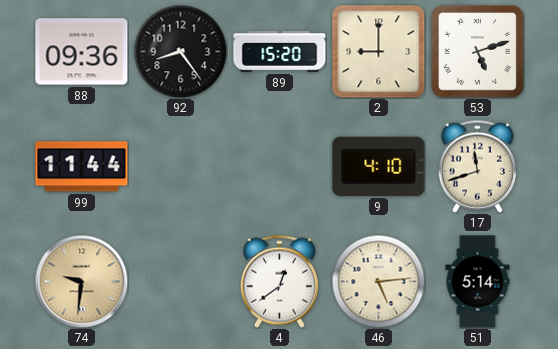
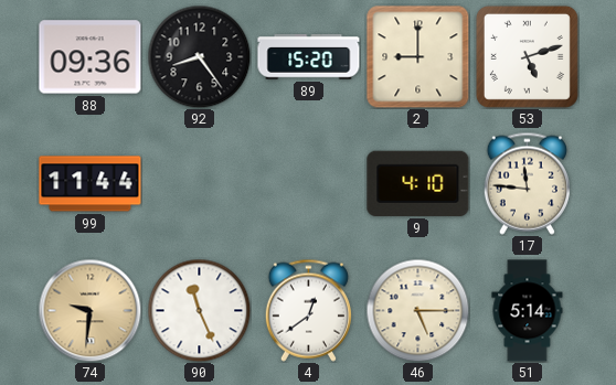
17: 11:42 -> 11:46
90: none -> 11:26
46: 5:14 -> 5:15
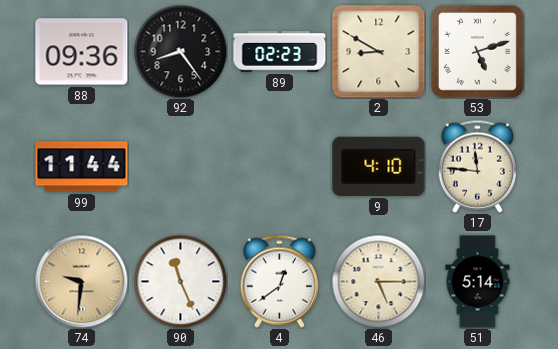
89: 15:20 -> 02:23
2: 9:00 -> 8:50
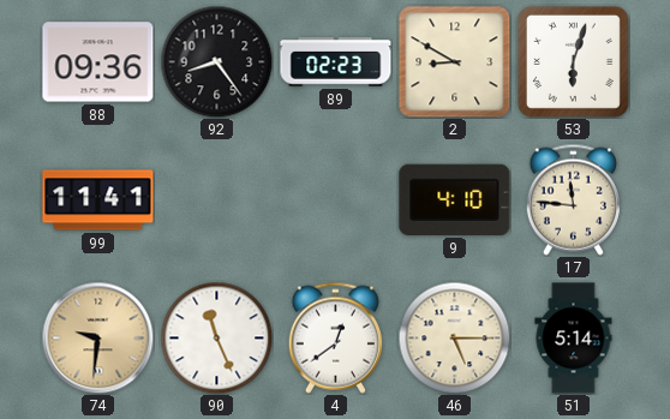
53: 5:12 -> 6:03
99: 11:44 -> 11:41
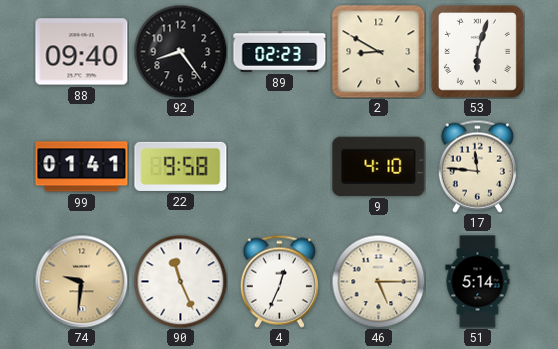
88: 09:36 -> 09:40
99: 11:41 -> 01:41
22: none -> 9:58
4: 12:39 -> 12:34
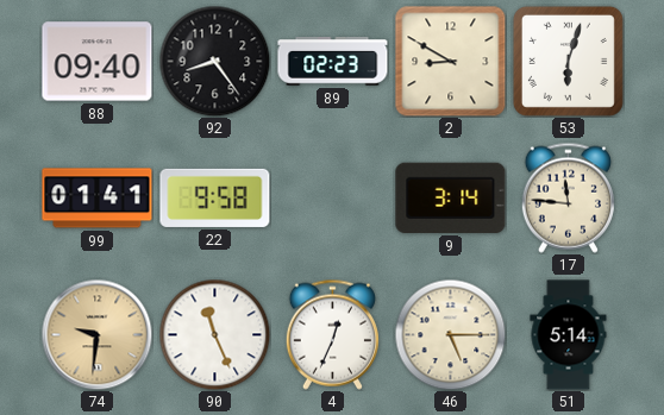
9: 4:10 -> 3:14
